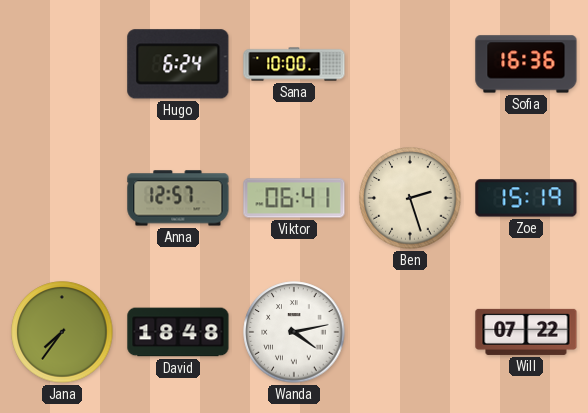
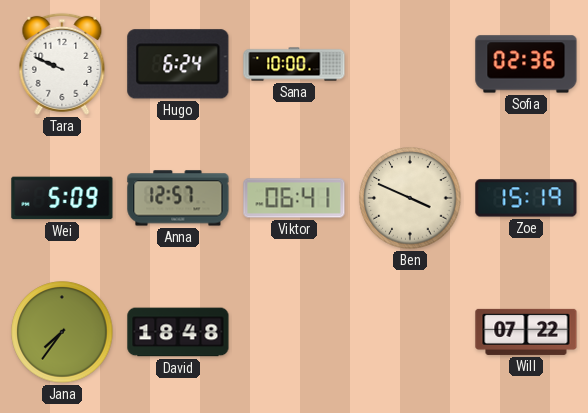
Tara: none -> 9:49
Sofia: 16:36 -> 02:36
Wei: none -> 5:09
Ben: 2:27 -> 3:49
Wanda: 4:13 -> none
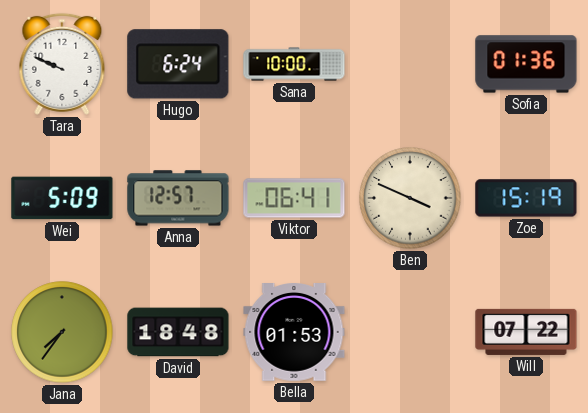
Sofia: 02:36 -> 01:36
Bella: none -> 01:53
